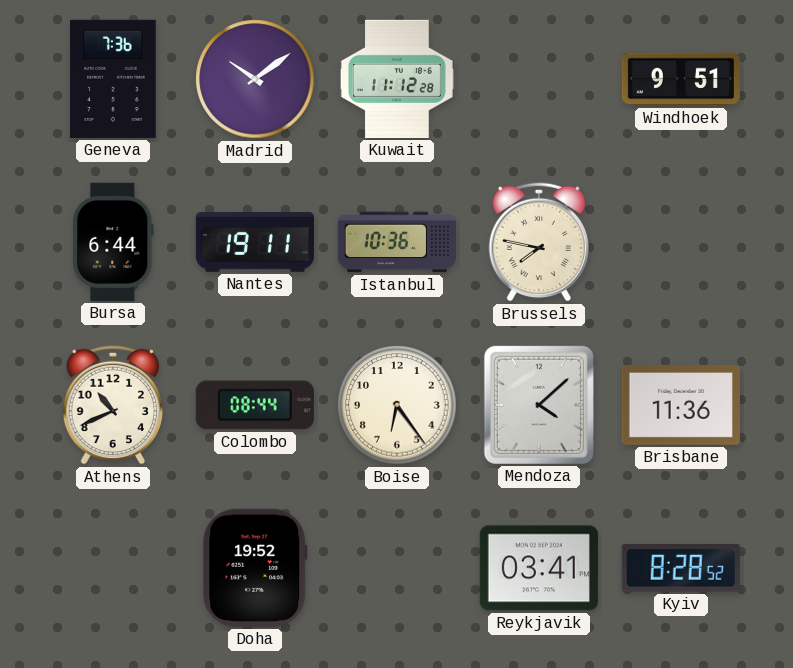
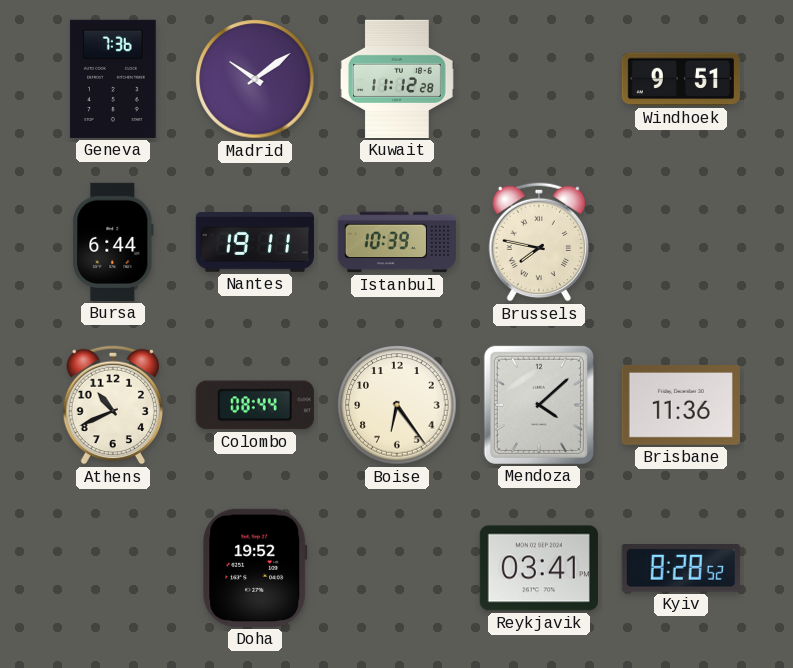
Istanbul: 10:36 -> 10:39
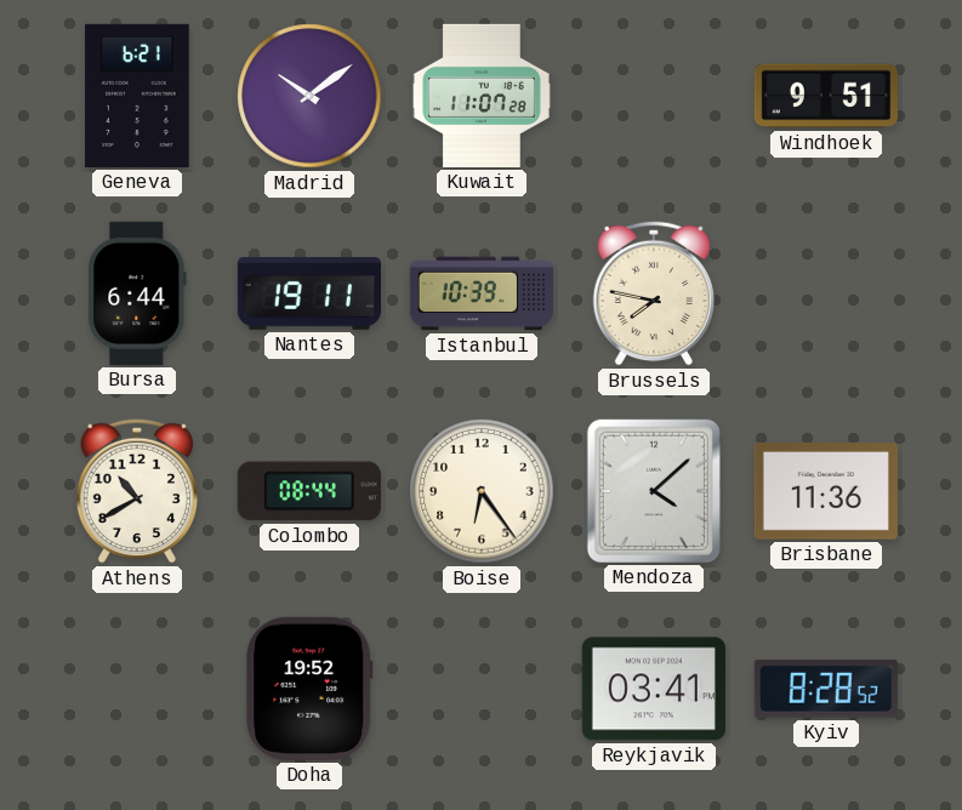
Geneva: 7:36 -> 6:21
Kuwait: 11:12 -> 11:07
Athens: 10:41 -> 10:40
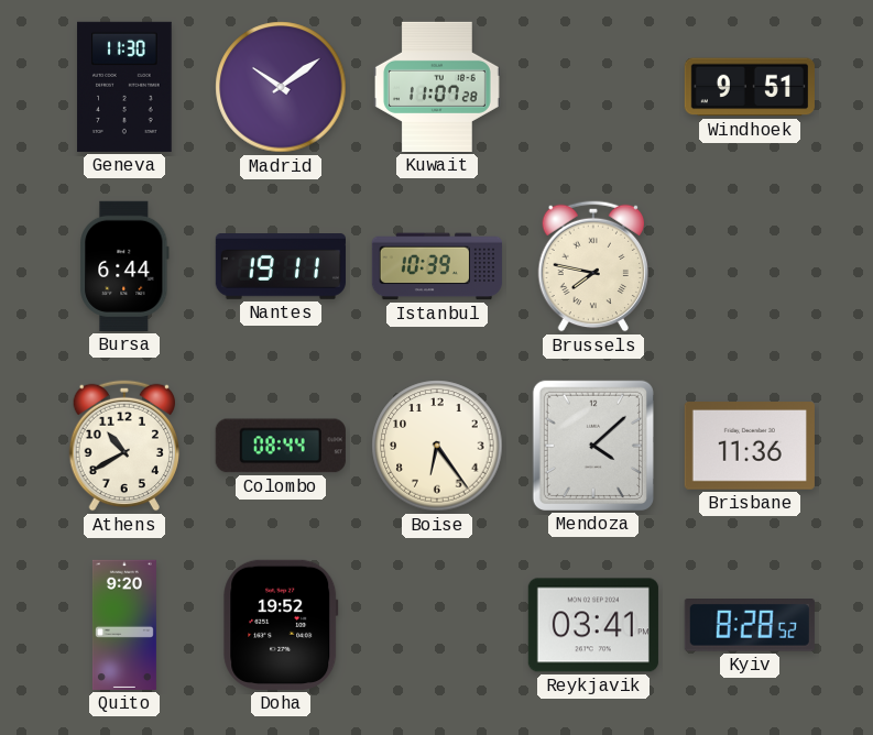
Geneva: 6:21 -> 11:30
Quito: none -> 9:20
